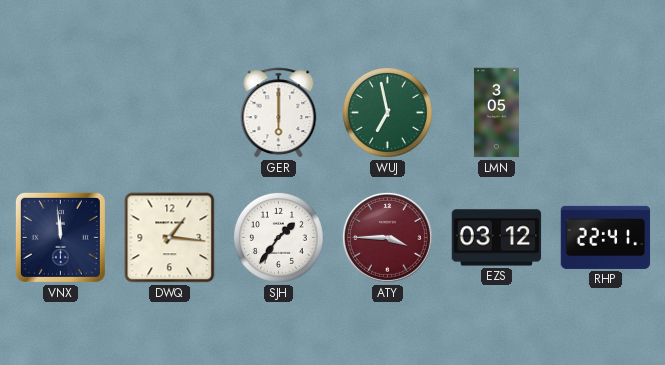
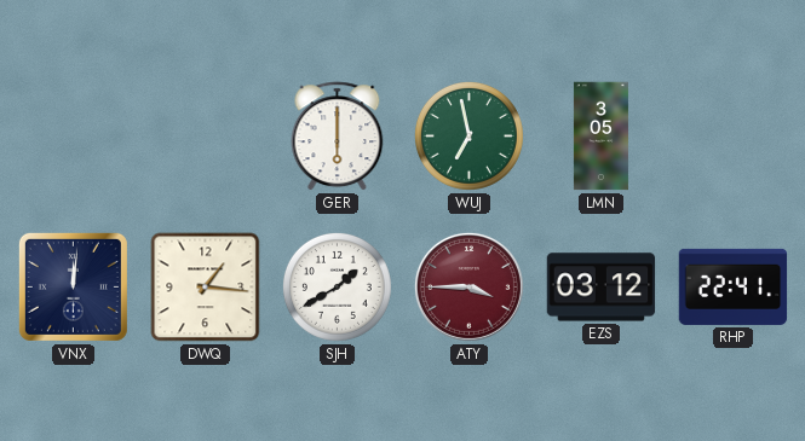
VNX: 11:59 -> 12:01
SJH: 1:36 -> 1:40
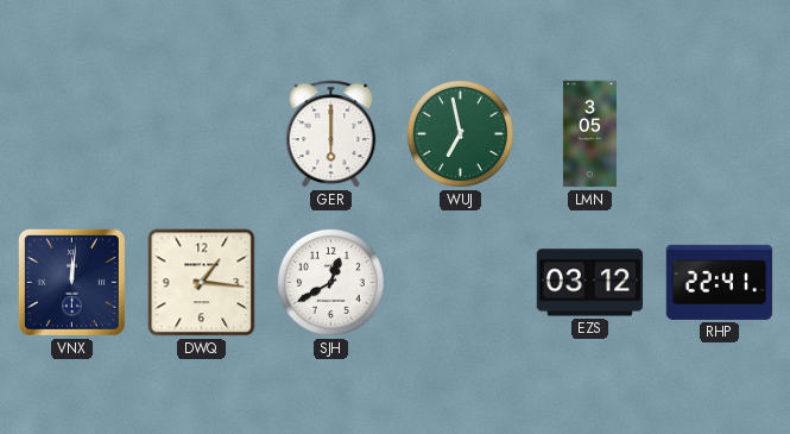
SJH: 1:40 -> 12:40
ATY: 3:45 -> none
